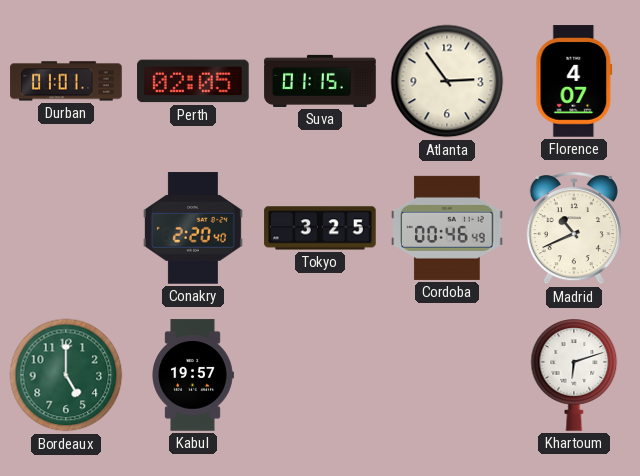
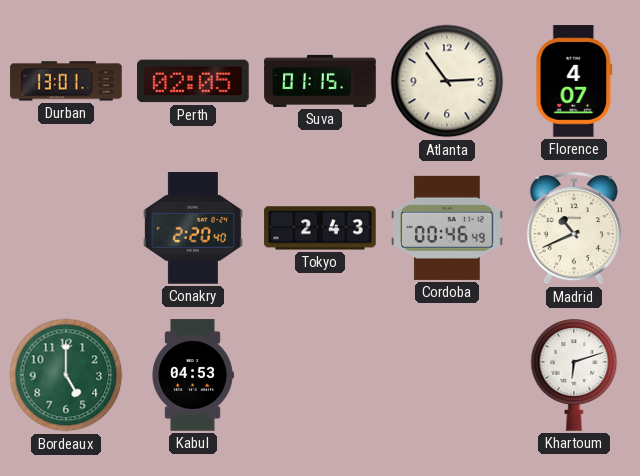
Durban: 01:01 -> 13:01
Tokyo: 3:25 -> 2:43
Kabul: 19:57 -> 04:53
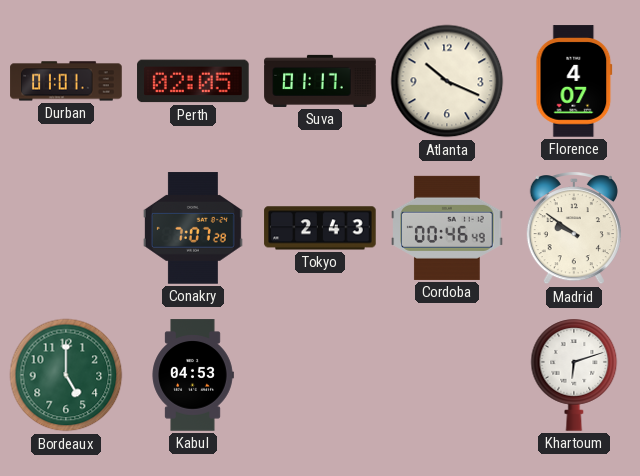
Durban: 13:01 -> 01:01
Suva: 01:15 -> 01:17
Atlanta: 2:54 -> 10:19
Conakry: 2:20 -> 7:07
Madrid: 10:41 -> 9:51
